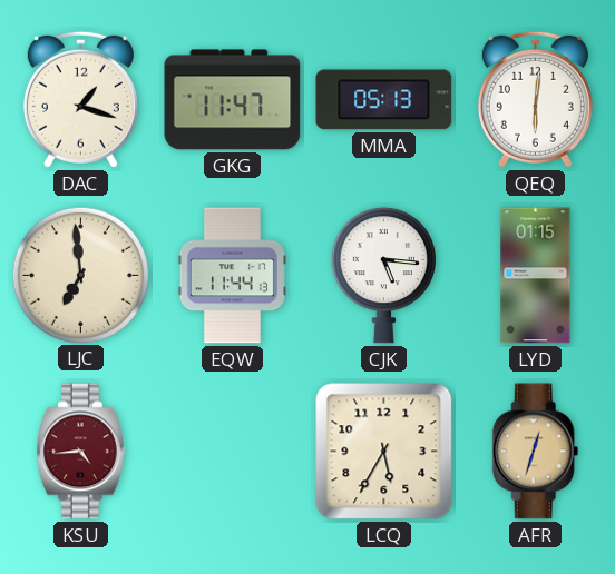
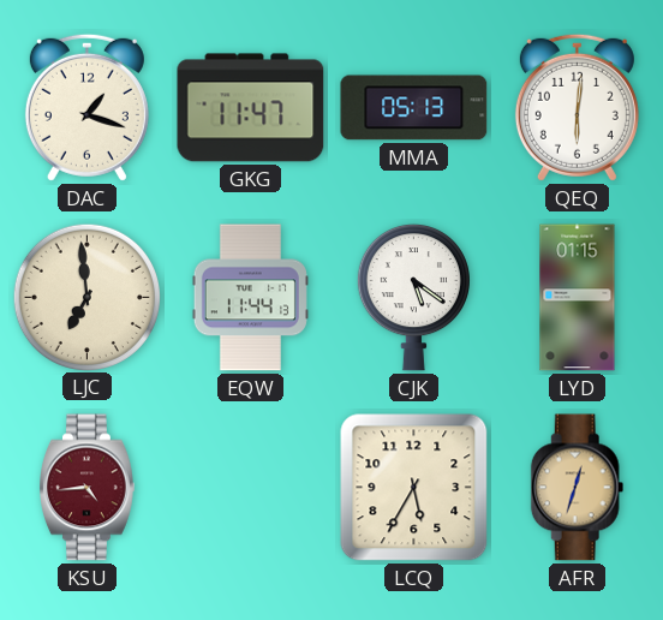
CJK: 5:16 -> 5:21
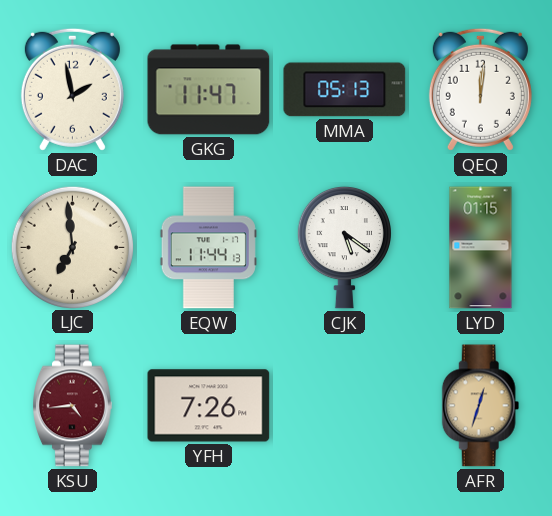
DAC: 1:18 -> 1:58
QEQ: 6:01 -> 12:01
YFH: none -> 7:26
LCQ: 5:35 -> none
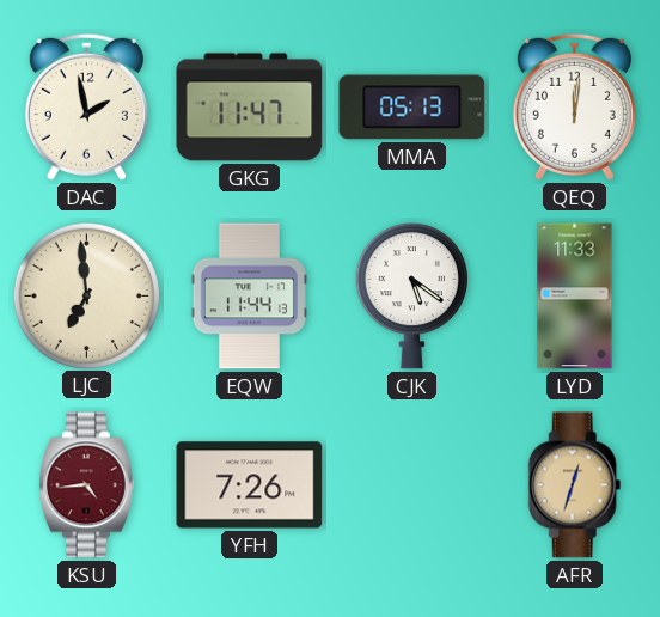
LYD: 01:15 -> 11:33
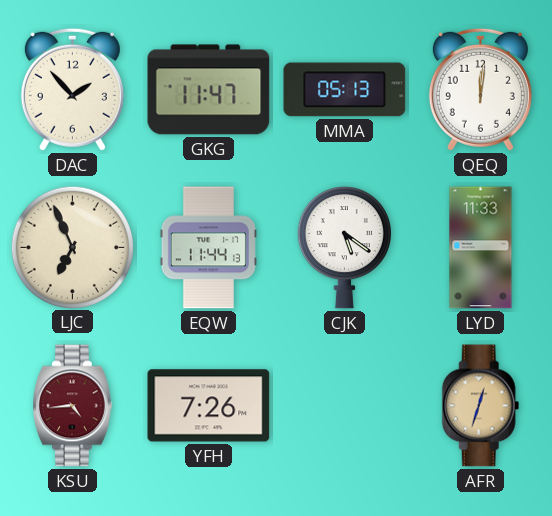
DAC: 1:58 -> 1:53
LJC: 6:59 -> 6:56
